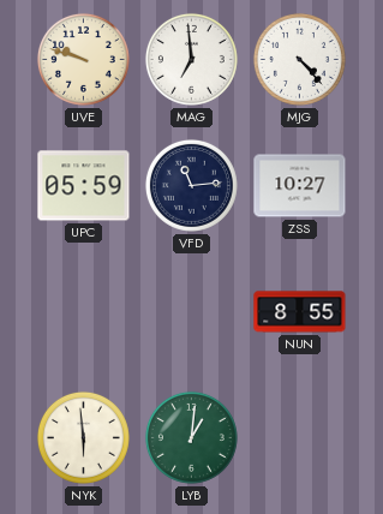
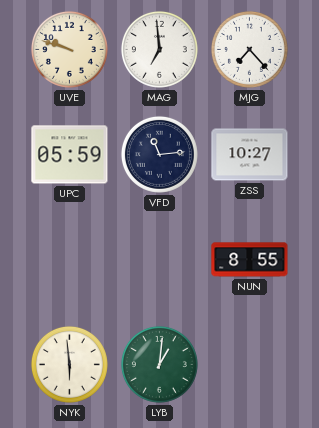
MJG: 4:23 -> 7:23
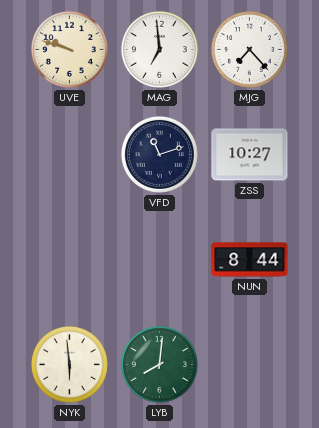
UPC: 05:59 -> none
VFD: 11:14 -> 11:12
NUN: 8:55 -> 8:44
LYB: 1:01 -> 8:01
